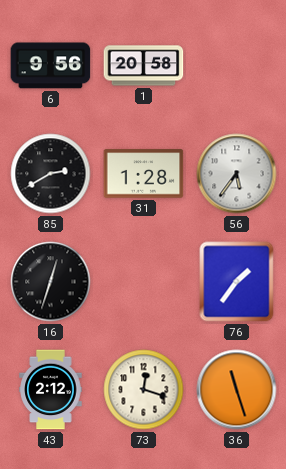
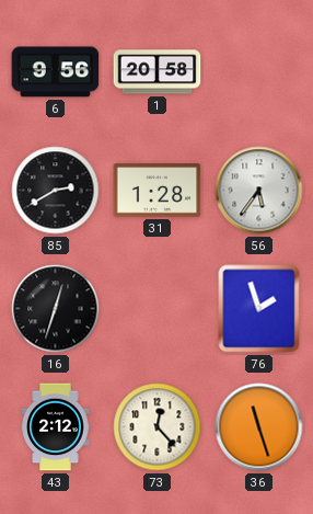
76: 1:36 -> 1:57
73: 12:18 -> 12:23
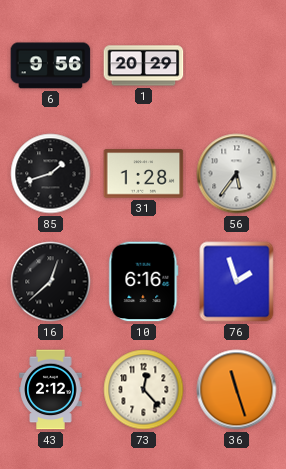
1: 20:58 -> 20:29
85: 2:40 -> 1:42
16: 12:33 -> 12:38
10: none -> 6:16
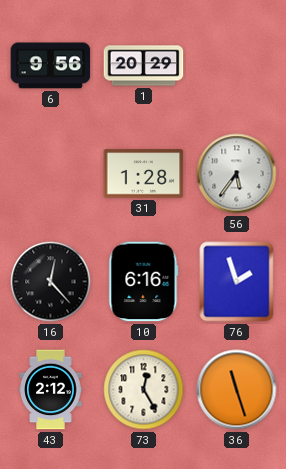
85: 1:42 -> none
16: 12:38 -> 12:23
73: 12:23 -> 12:25
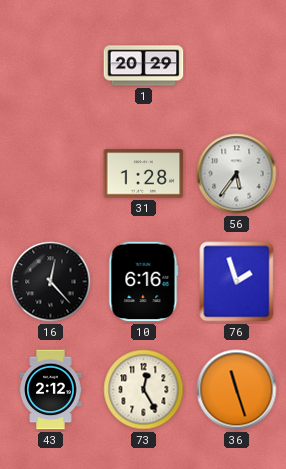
6: 9:56 -> none
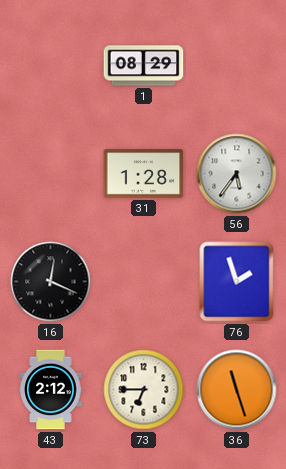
1: 20:29 -> 08:29
16: 12:23 -> 12:19
10: 6:16 -> none
73: 12:25 -> 6:45
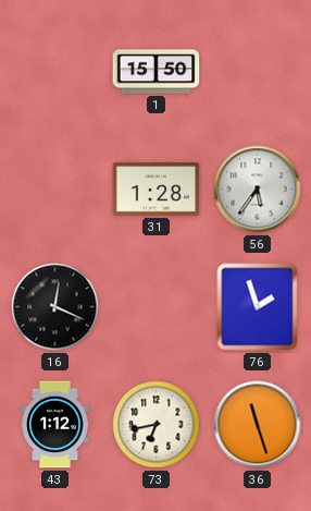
1: 08:29 -> 15:50
43: 2:12 -> 1:12
73: 6:45 -> 6:43
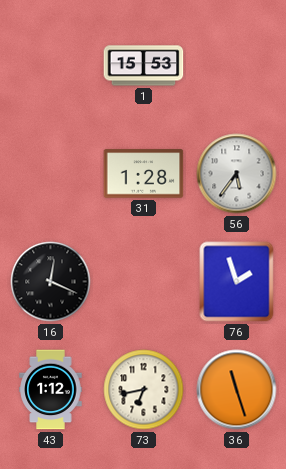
1: 15:50 -> 15:53
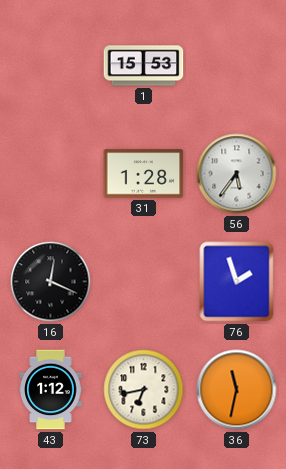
36: 11:27 -> 11:32
